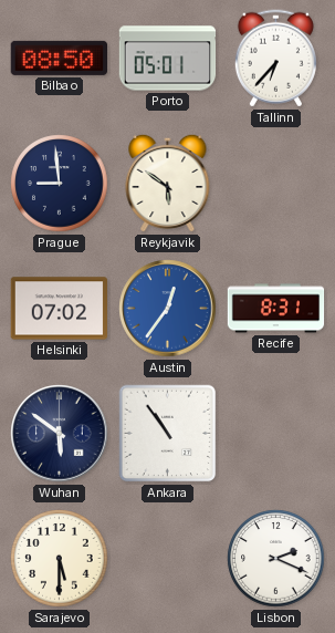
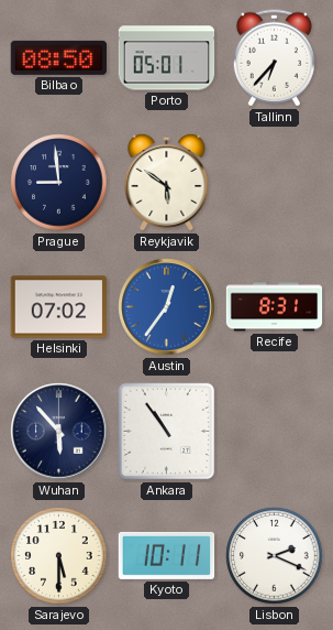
Wuhan: 5:51 -> 5:53
Kyoto: none -> 10:11
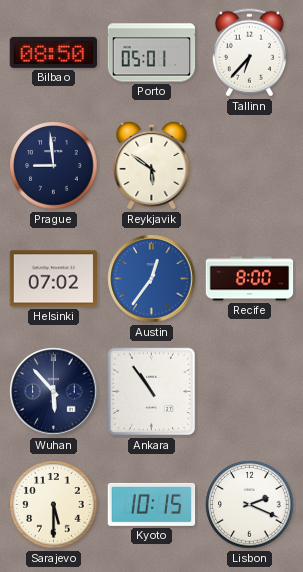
Recife: 8:31 -> 8:00
Kyoto: 10:11 -> 10:15
